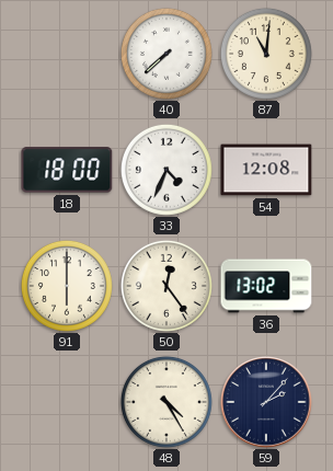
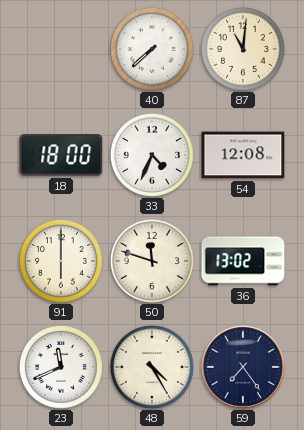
50: 12:24 -> 11:48
23: none -> 11:41
59: 2:07 -> 7:24
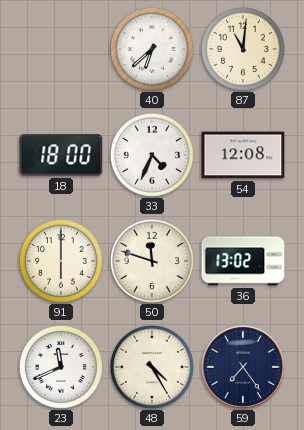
40: 7:38 -> 6:38
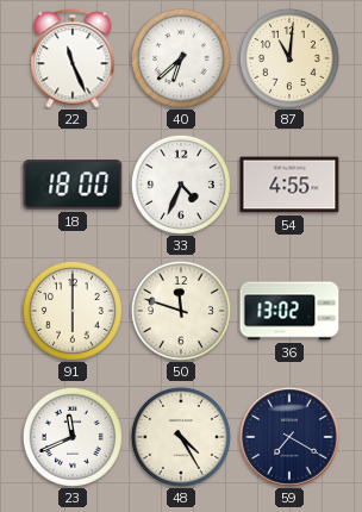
22: none -> 11:26
54: 12:08 -> 4:55
59: 7:24 -> 7:20
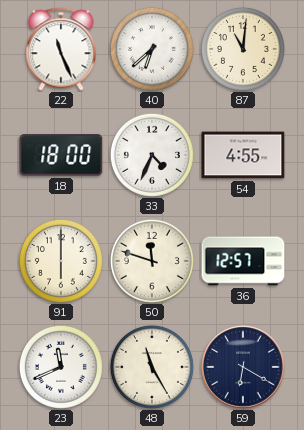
36: 13:02 -> 12:57
48: 4:25 -> 11:25
59: 7:20 -> 6:20
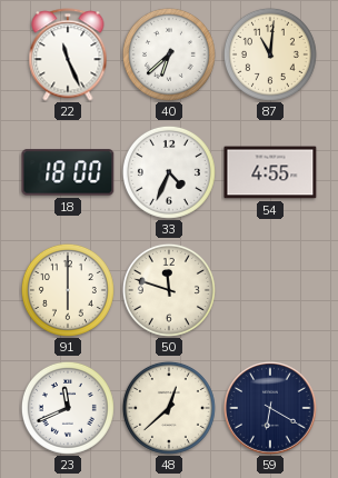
36: 12:57 -> none
48: 11:25 -> 12:38
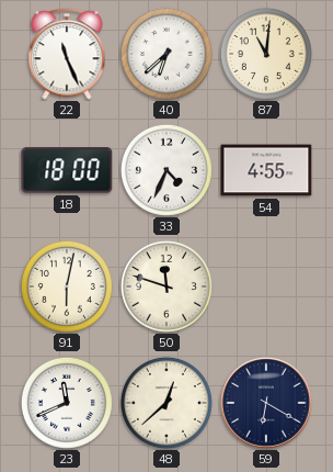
91: 6:00 -> 6:02
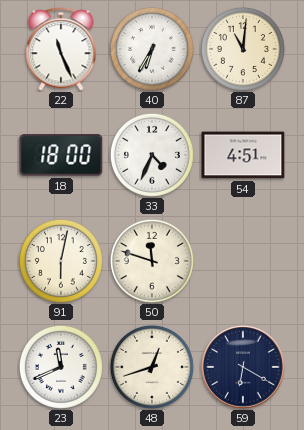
40: 6:38 -> 6:35
54: 4:55 -> 4:51
48: 12:38 -> 12:42
